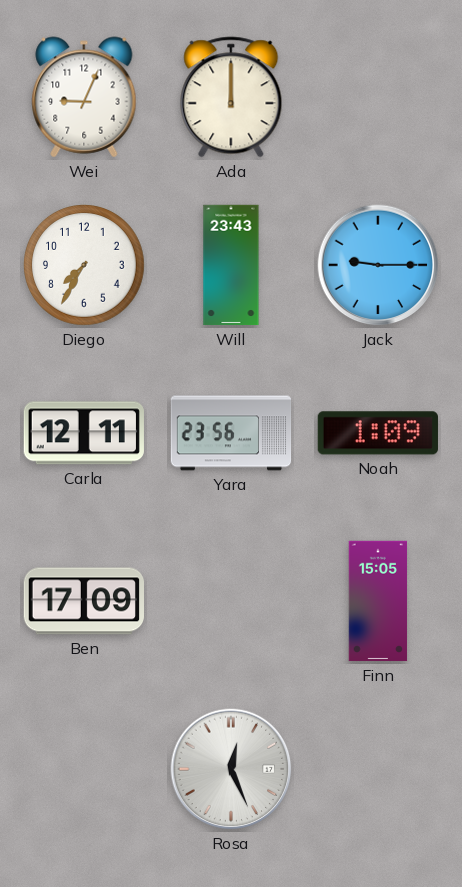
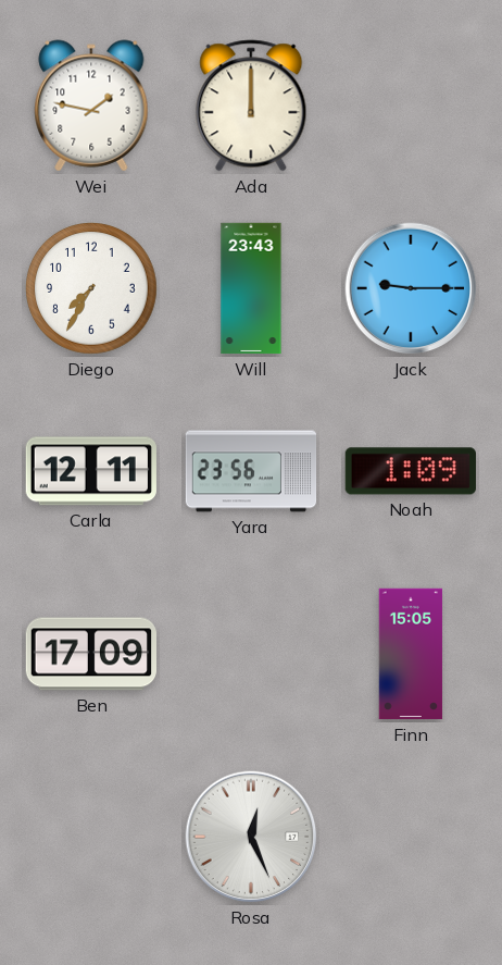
Wei: 9:04 -> 1:47
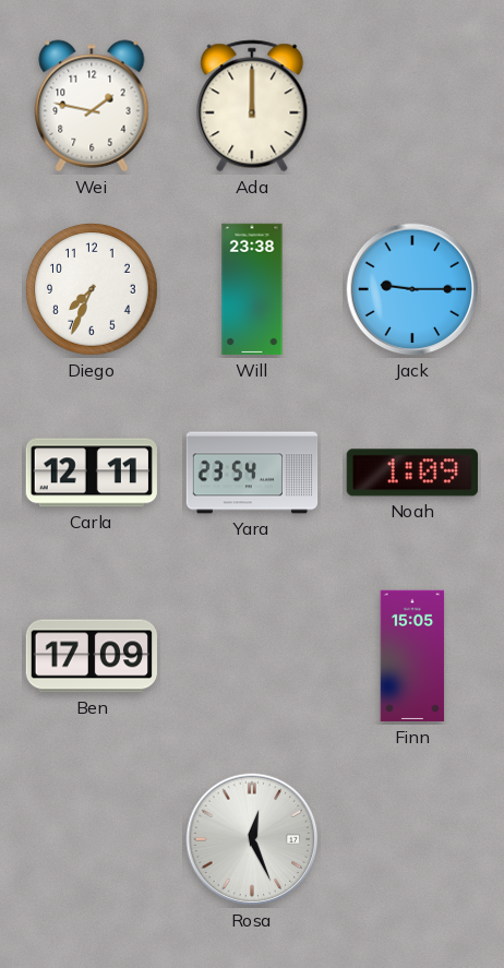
Diego: 7:35 -> 7:34
Will: 23:43 -> 23:38
Yara: 23:56 -> 23:54
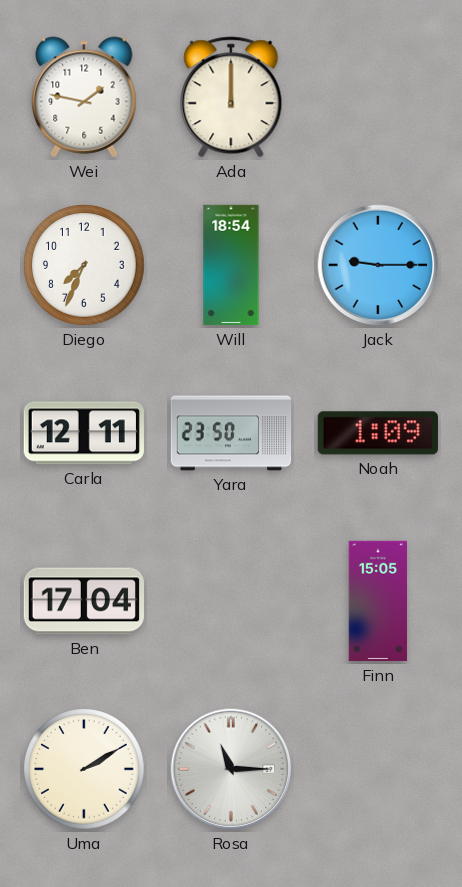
Will: 23:38 -> 18:54
Yara: 23:54 -> 23:50
Ben: 17:09 -> 17:04
Uma: none -> 2:10
Rosa: 12:26 -> 11:15
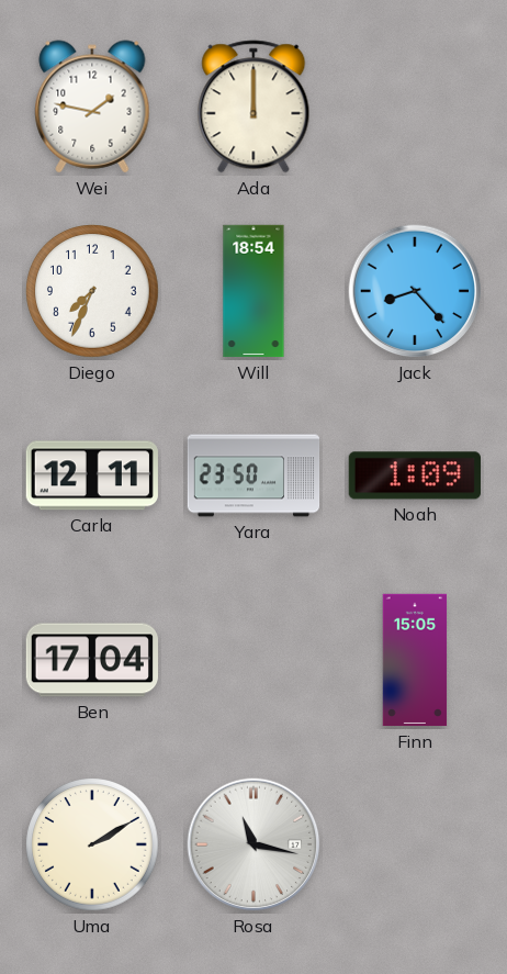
Jack: 9:15 -> 8:23
Rosa: 11:15 -> 11:17
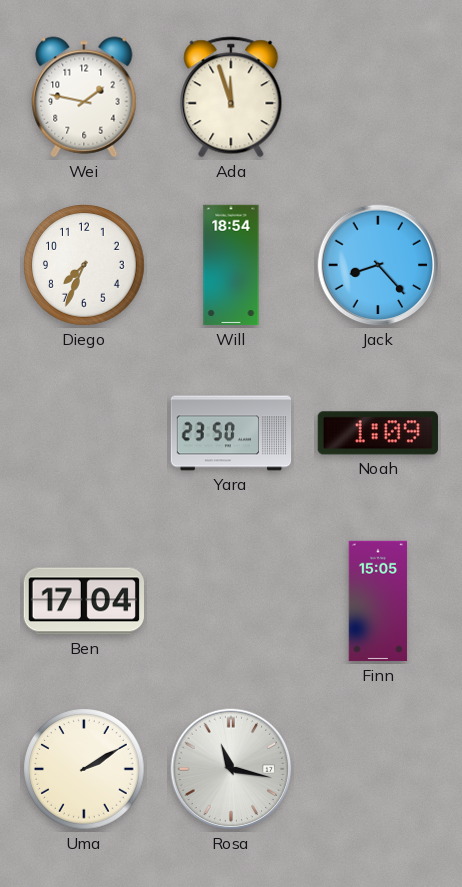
Ada: 12:00 -> 11:57
Carla: 12:11 -> none
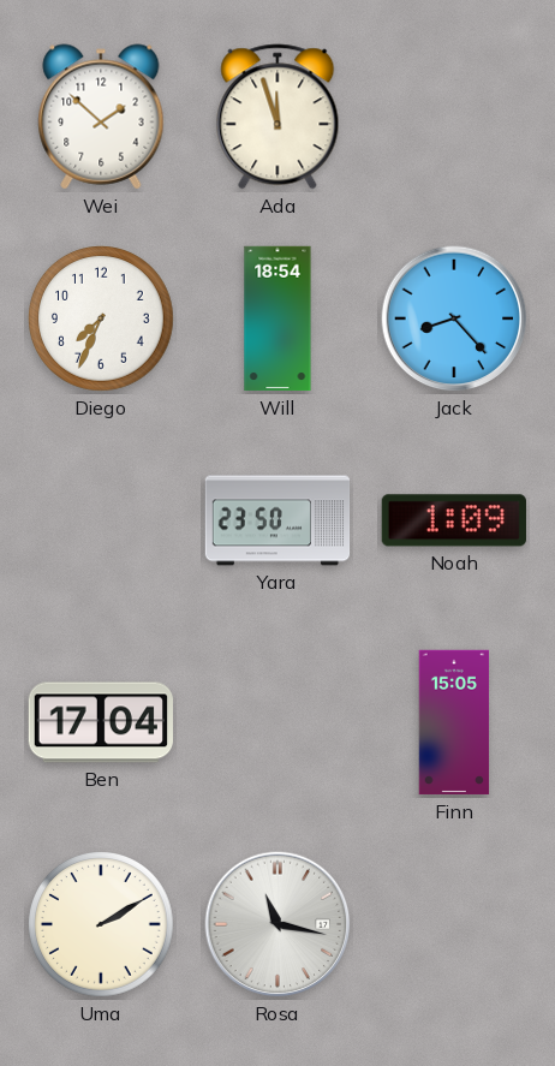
Wei: 1:47 -> 1:52
